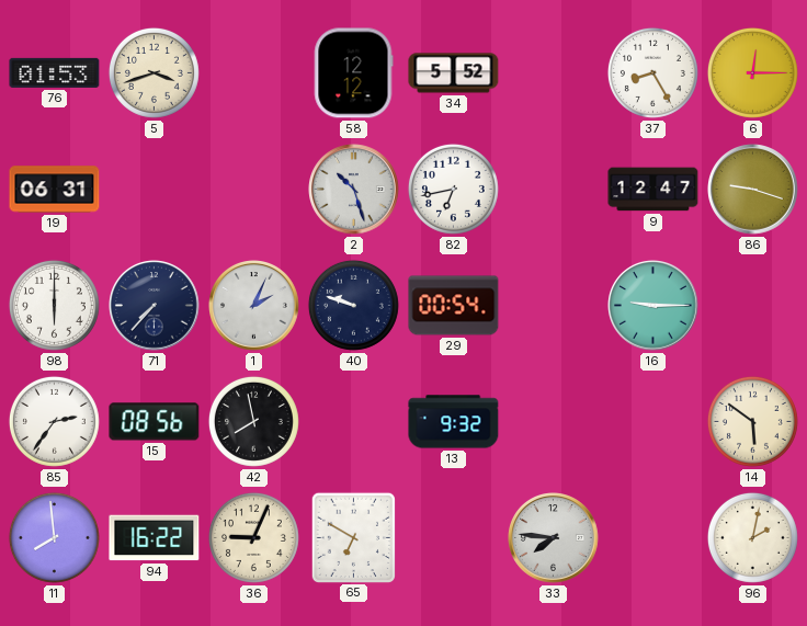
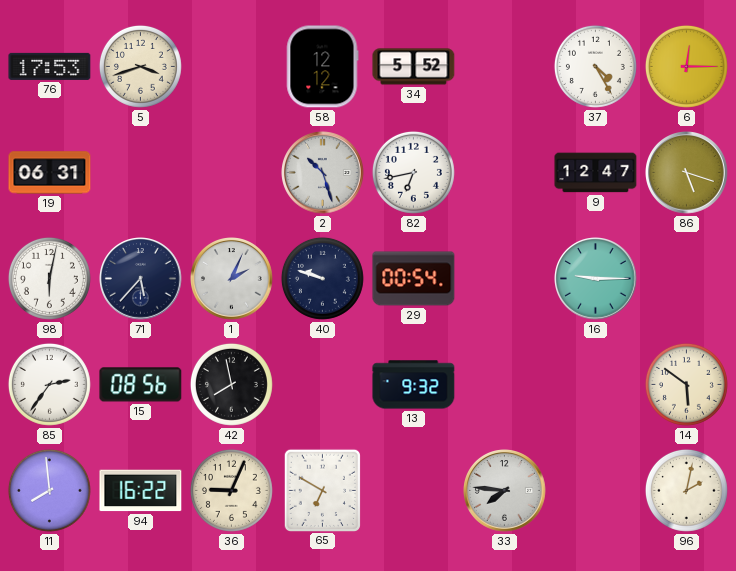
76: 01:53 -> 17:53
37: 8:25 -> 4:25
86: 9:18 -> 5:18
98: 6:00 -> 6:02
71: 7:37 -> 5:37
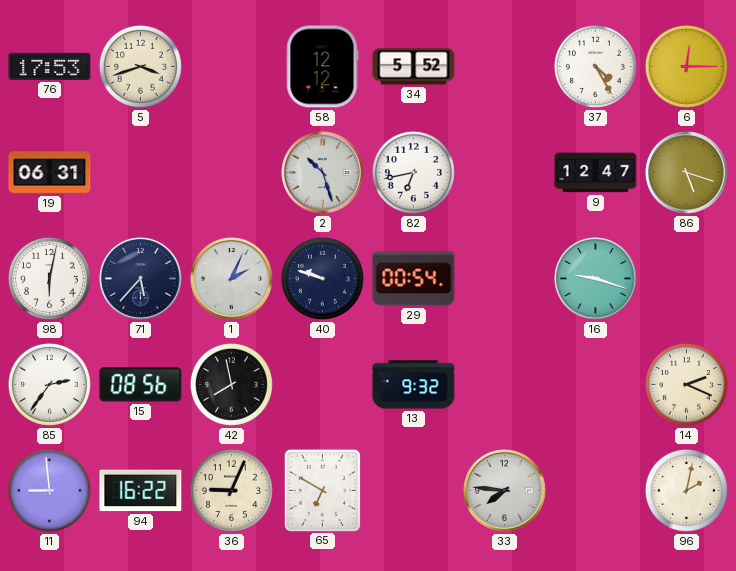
16: 9:15 -> 9:18
14: 5:51 -> 2:19
11: 7:59 -> 8:59
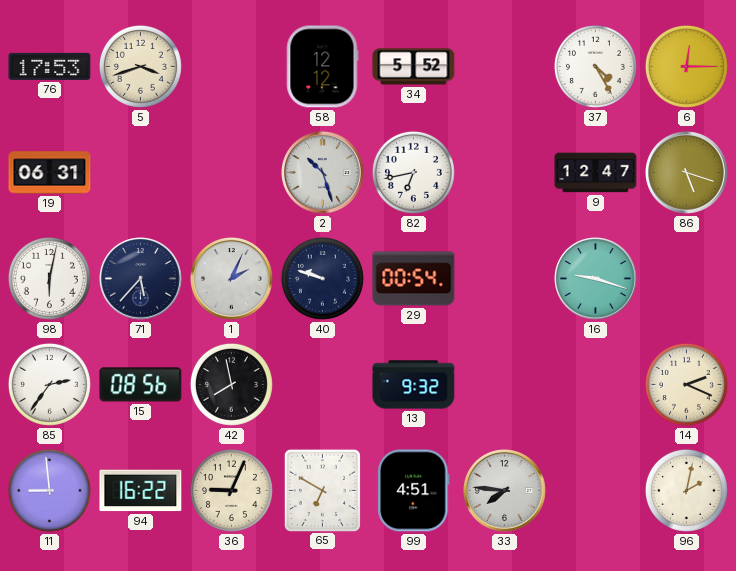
99: none -> 4:51
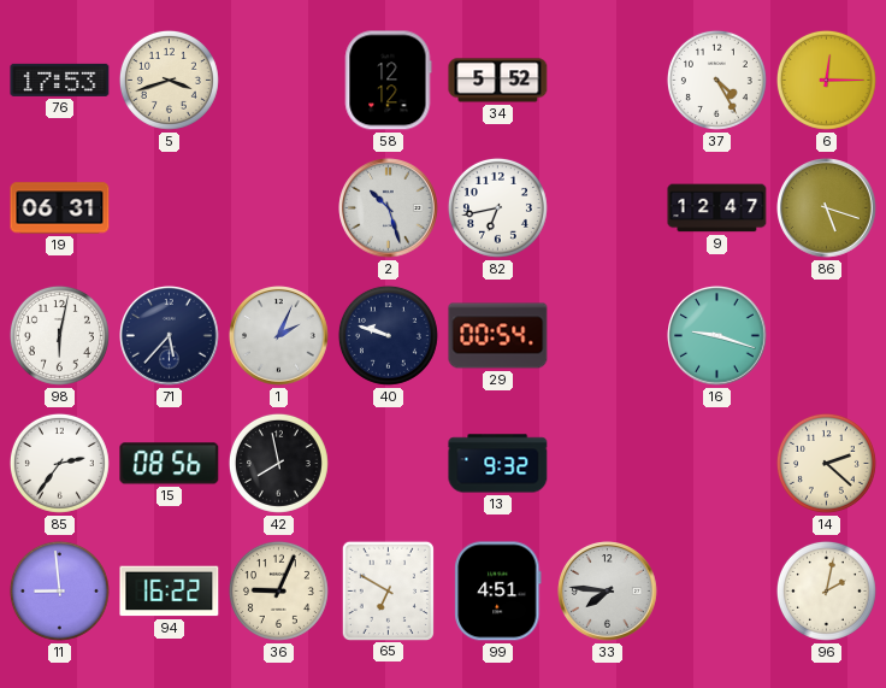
14: 2:19 -> 2:22
